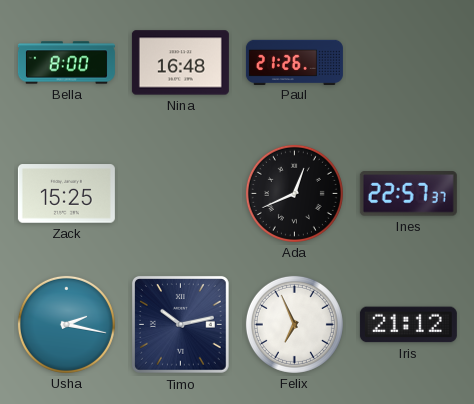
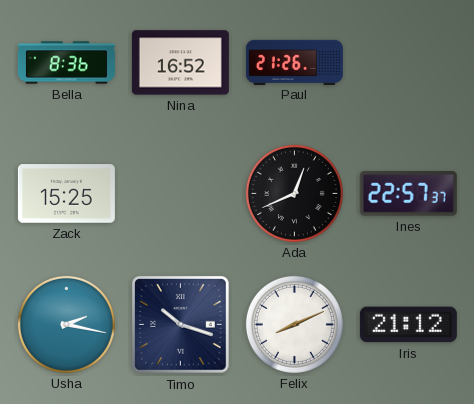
Bella: 8:00 -> 8:36
Nina: 16:48 -> 16:52
Timo: 10:13 -> 10:18
Felix: 6:56 -> 8:11
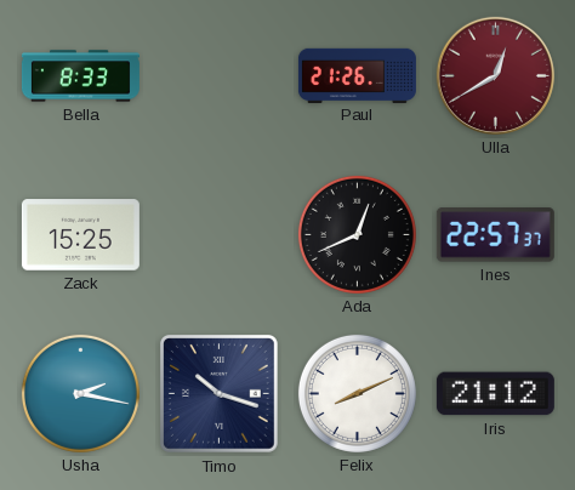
Bella: 8:36 -> 8:33
Nina: 16:52 -> none
Ulla: none -> 12:40
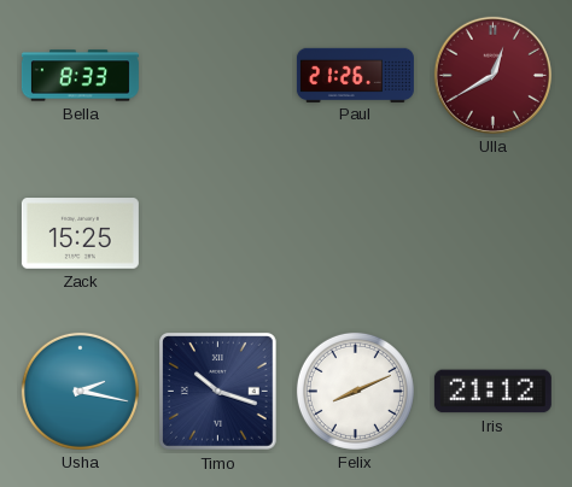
Ada: 12:41 -> none
Ines: 22:57 -> none
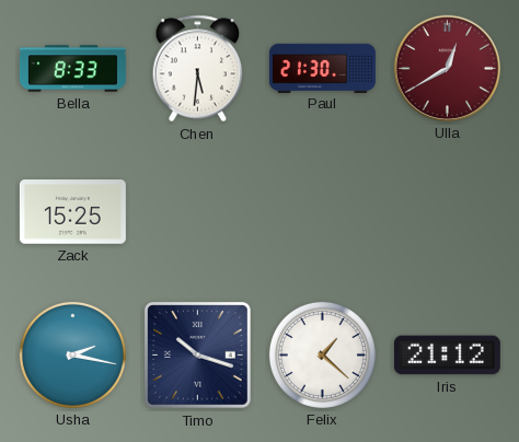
Chen: none -> 5:31
Paul: 21:26 -> 21:30
Felix: 8:11 -> 1:22
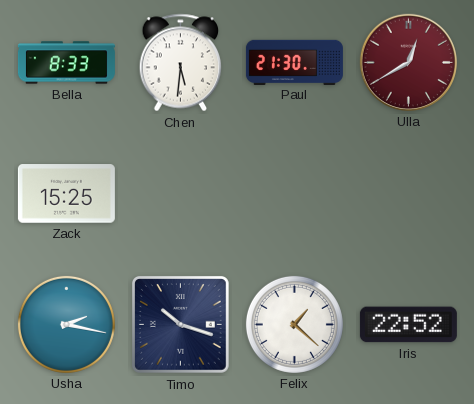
Iris: 21:12 -> 22:52
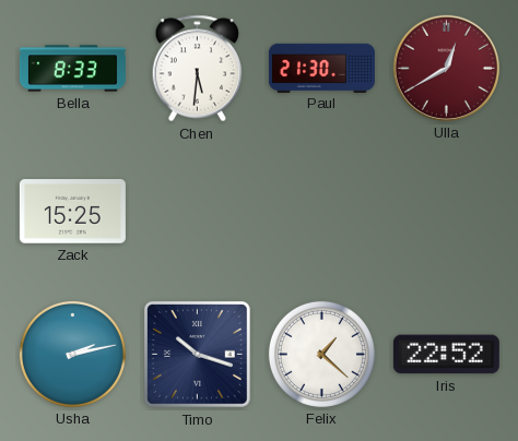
Usha: 2:17 -> 2:13
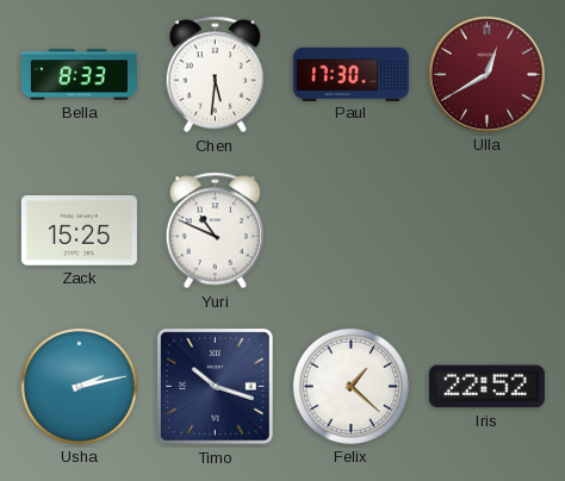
Paul: 21:30 -> 17:30
Yuri: none -> 10:49
